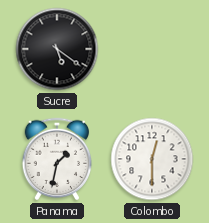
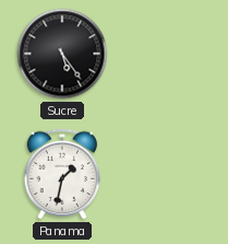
Sucre: 5:21 -> 5:24
Colombo: 12:30 -> none
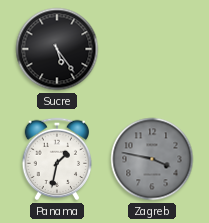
Zagreb: none -> 3:47
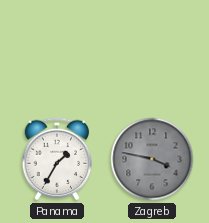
Sucre: 5:24 -> none
Panama: 1:32 -> 1:35
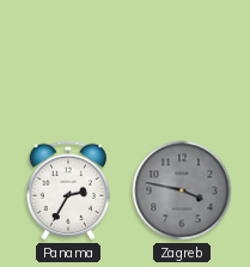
Panama: 1:35 -> 2:35
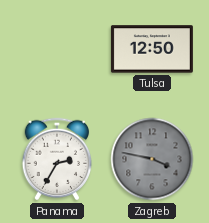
Tulsa: none -> 12:50
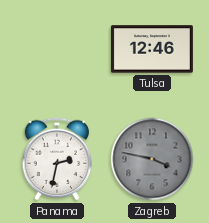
Tulsa: 12:50 -> 12:46
Panama: 2:35 -> 2:32
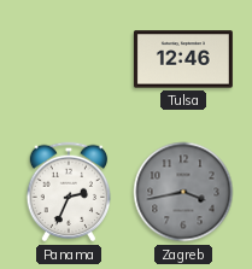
Panama: 2:32 -> 2:34
Zagreb: 3:47 -> 3:43
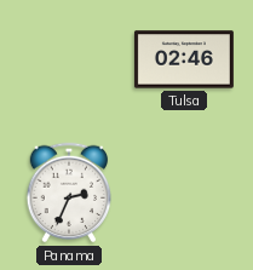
Tulsa: 12:46 -> 02:46
Zagreb: 3:43 -> none
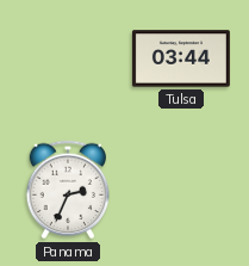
Tulsa: 02:46 -> 03:44
